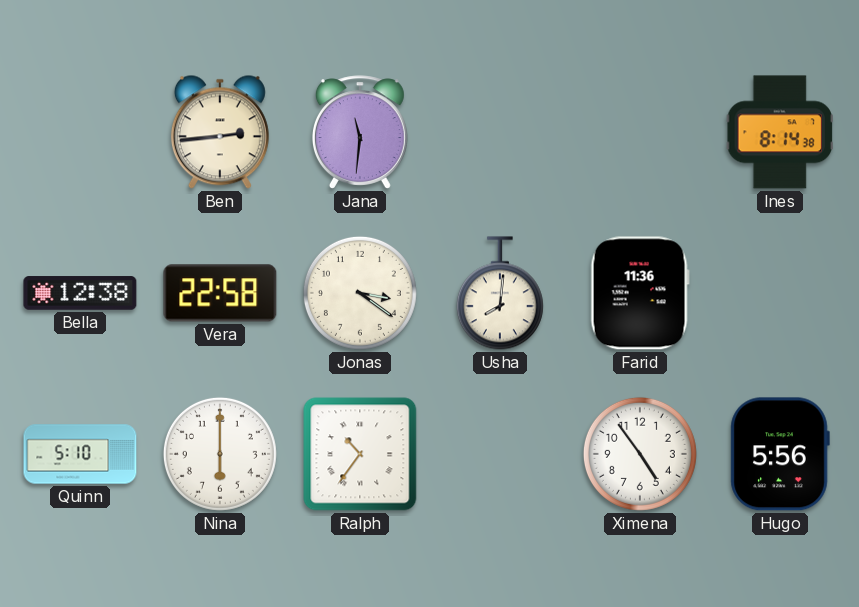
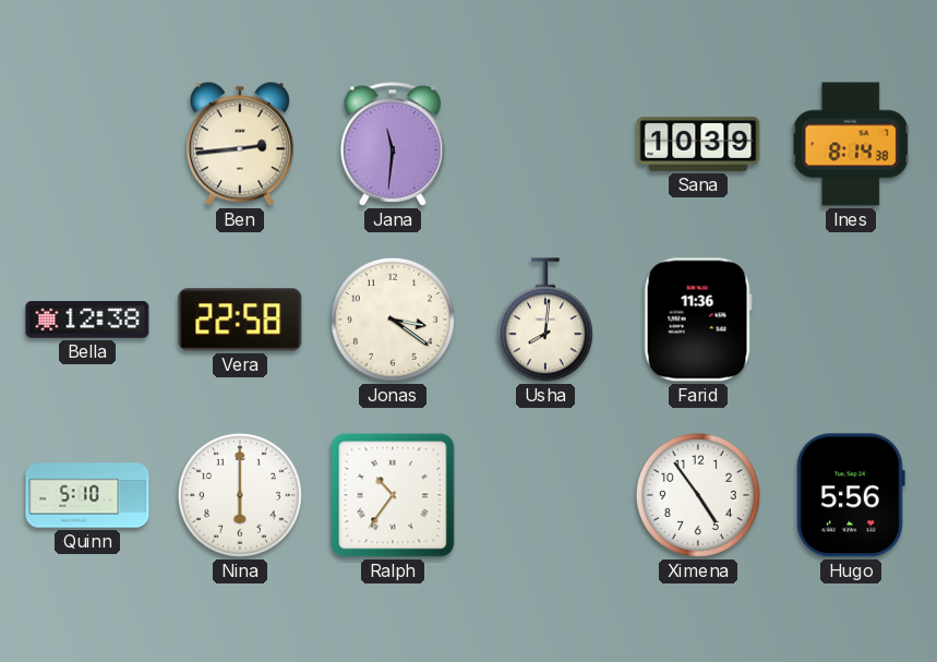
Sana: none -> 10:39
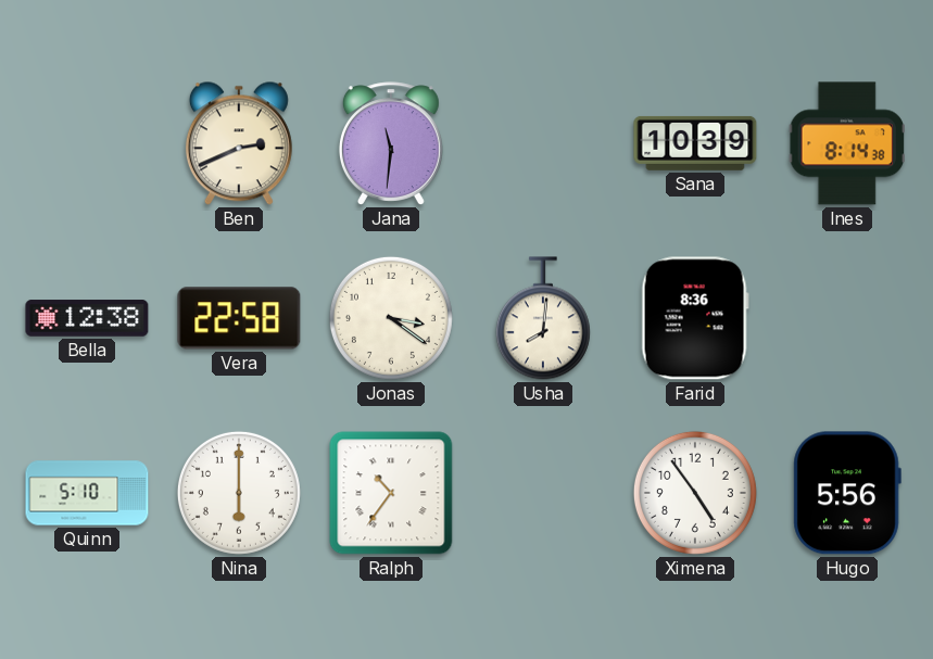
Ben: 2:44 -> 2:41
Farid: 11:36 -> 8:36
